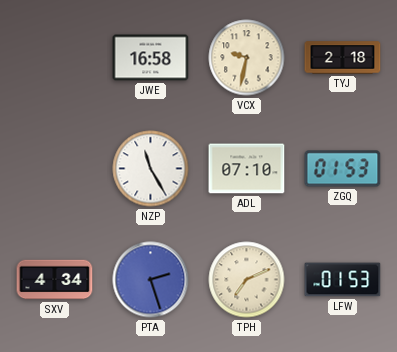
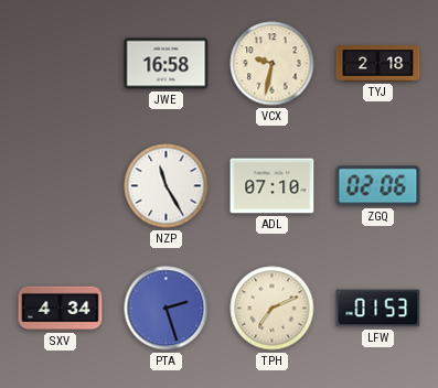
ZGQ: 01:53 -> 02:06
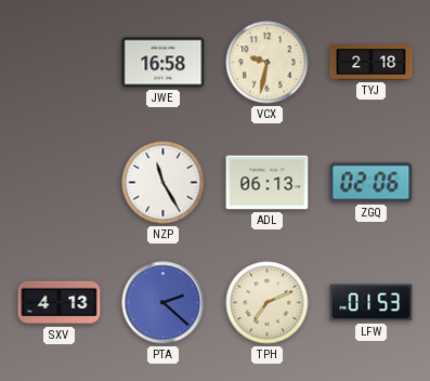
ADL: 07:10 -> 06:13
SXV: 4:34 -> 4:13
PTA: 2:27 -> 2:22
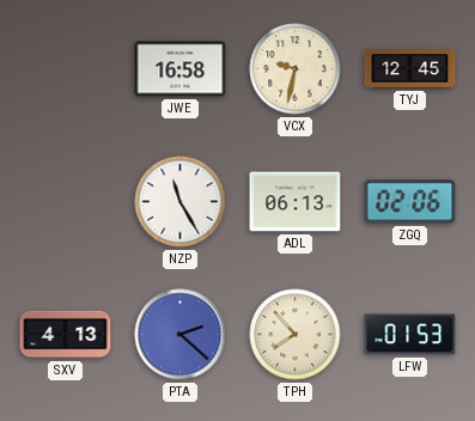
TYJ: 2:18 -> 12:45
TPH: 7:11 -> 7:53
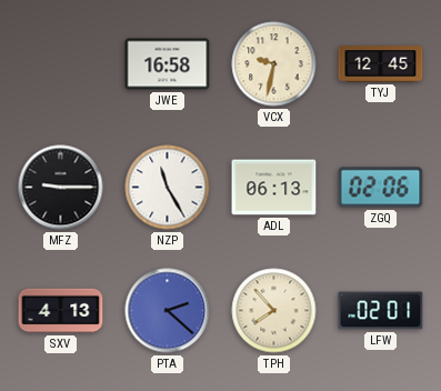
MFZ: none -> 9:15
LFW: 01:53 -> 02:01
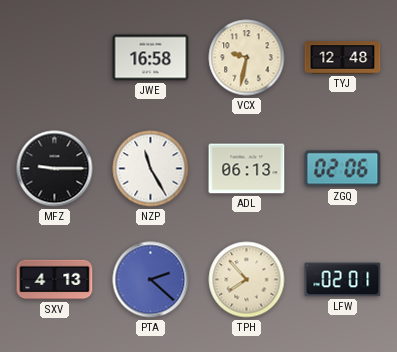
TYJ: 12:45 -> 12:48
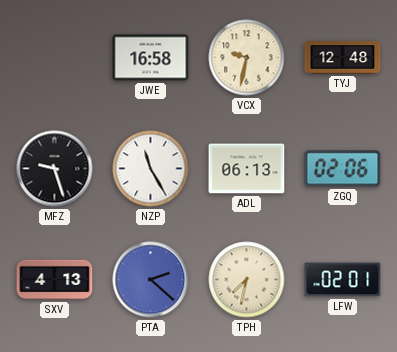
MFZ: 9:15 -> 9:27
TPH: 7:53 -> 7:32
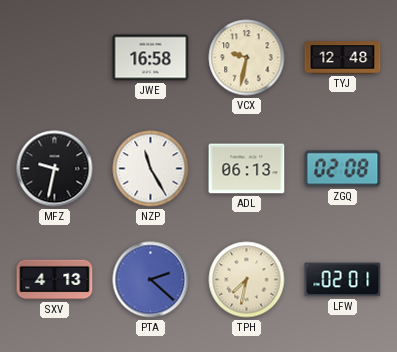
MFZ: 9:27 -> 9:32
ZGQ: 02:06 -> 02:08
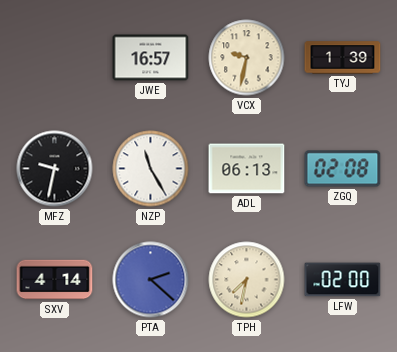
JWE: 16:58 -> 16:57
TYJ: 12:48 -> 1:39
SXV: 4:13 -> 4:14
LFW: 02:01 -> 02:00
